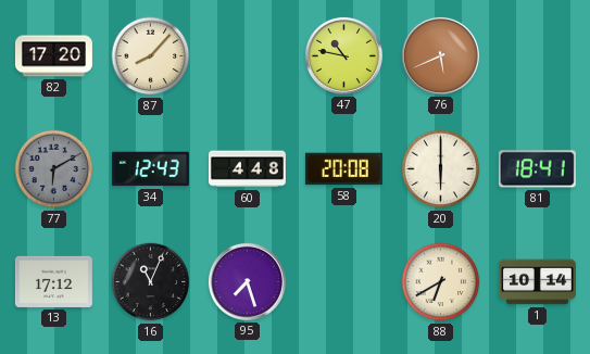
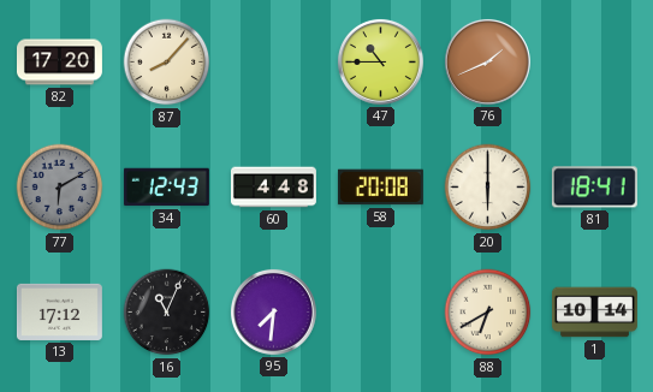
47: 10:47 -> 10:45
76: 5:41 -> 1:41
95: 7:27 -> 7:31
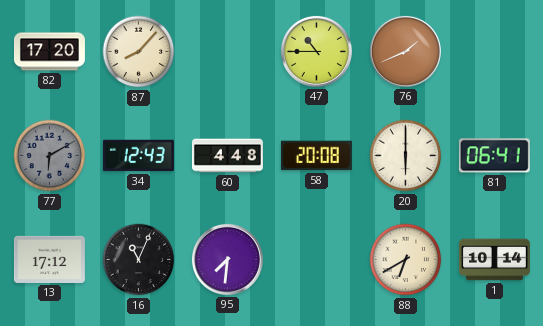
81: 18:41 -> 06:41
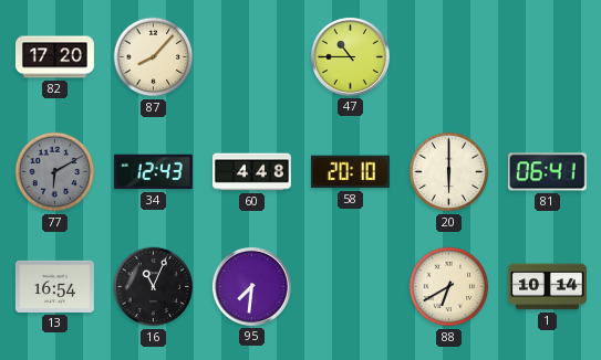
76: 1:41 -> none
58: 20:08 -> 20:10
13: 17:12 -> 16:54
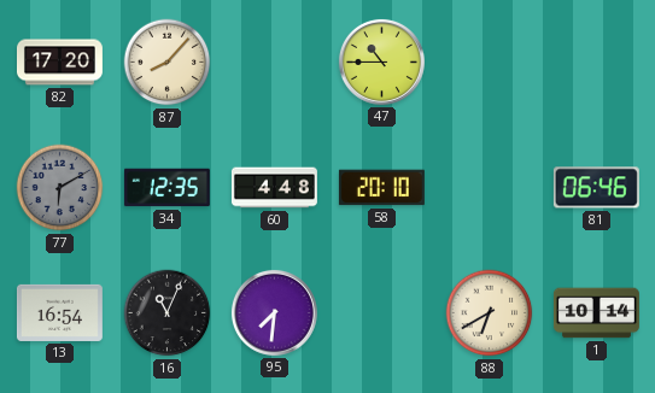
34: 12:43 -> 12:35
20: 6:00 -> none
81: 06:41 -> 06:46
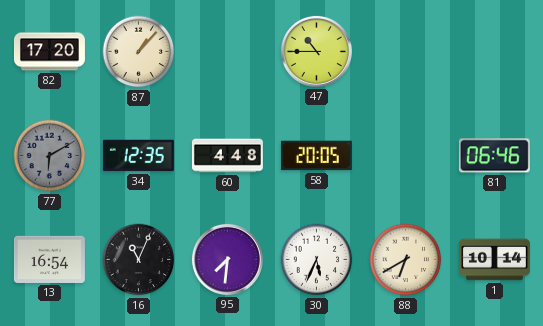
87: 8:07 -> 1:07
58: 20:10 -> 20:05
30: none -> 5:34
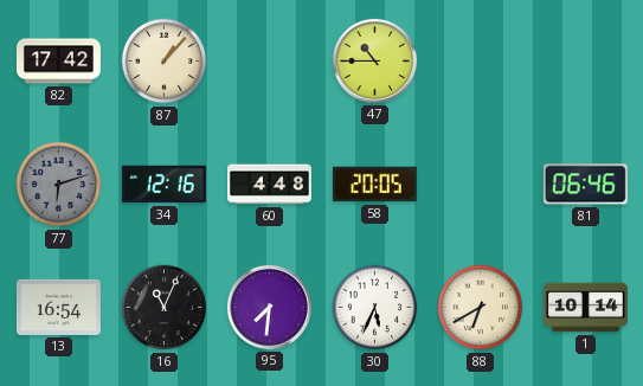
82: 17:20 -> 17:42
77: 6:10 -> 6:12
34: 12:35 -> 12:16
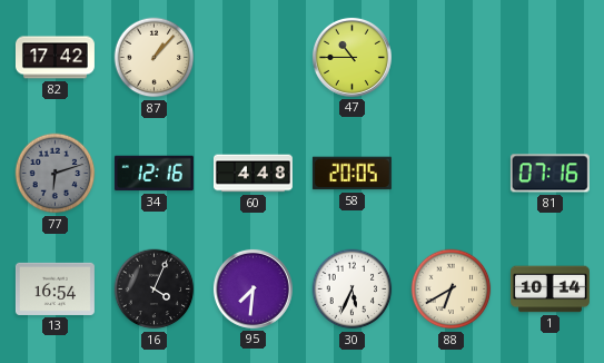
81: 06:46 -> 07:16
16: 11:04 -> 4:04
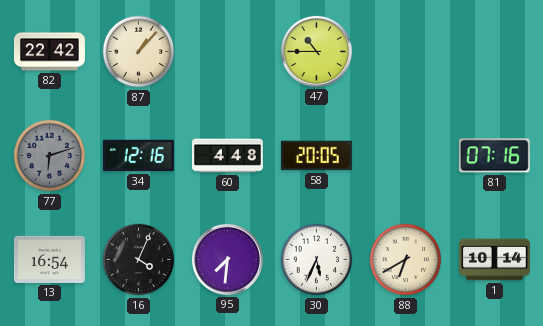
82: 17:42 -> 22:42
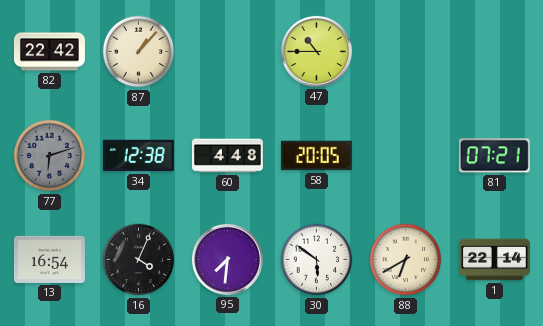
34: 12:16 -> 12:38
81: 07:16 -> 07:21
30: 5:34 -> 5:51
1: 10:14 -> 22:14
